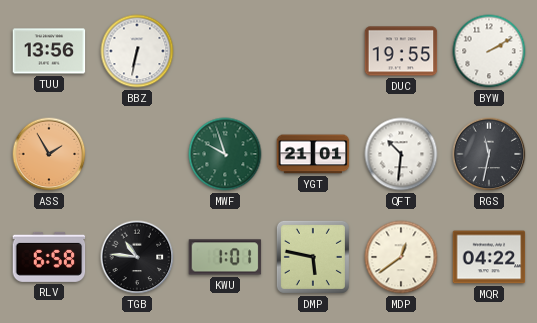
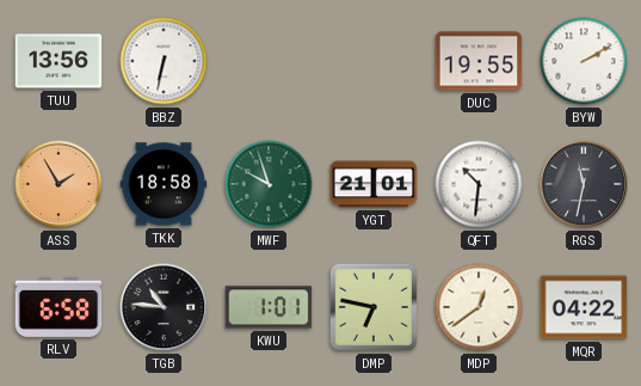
TKK: none -> 18:58
DMP: 5:47 -> 6:47
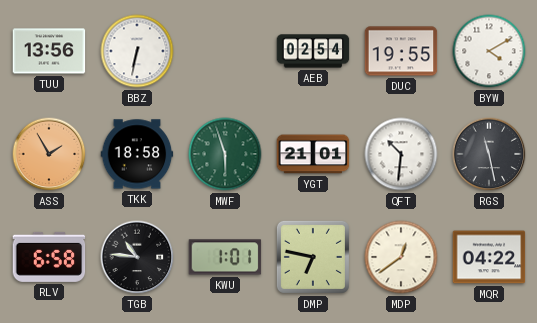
AEB: none -> 02:54
BYW: 2:10 -> 4:10
MWF: 9:57 -> 5:57
RGS: 11:32 -> 11:28
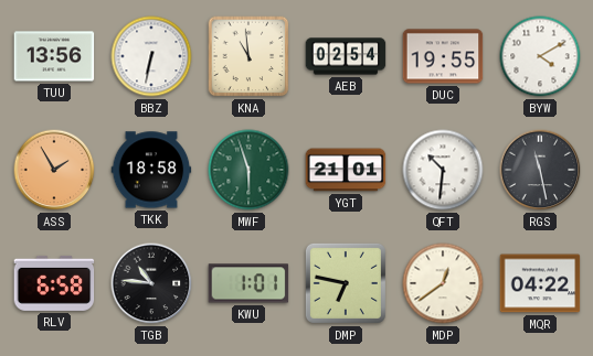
KNA: none -> 10:59
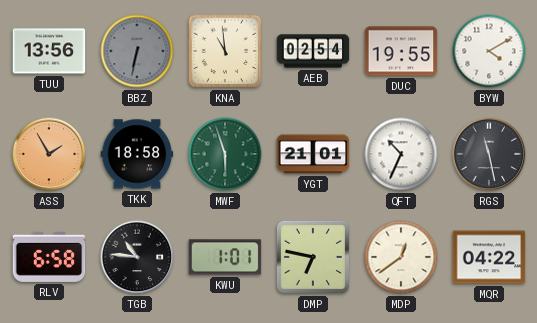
BBZ dial: white -> grey
QFT: 10:31 -> 10:34
